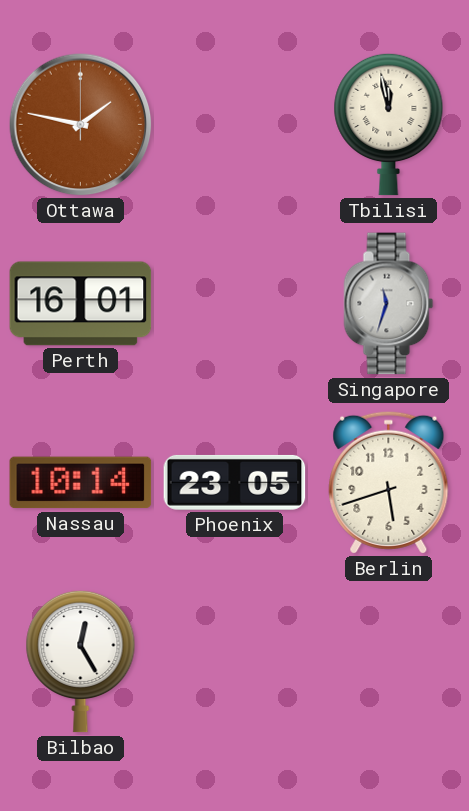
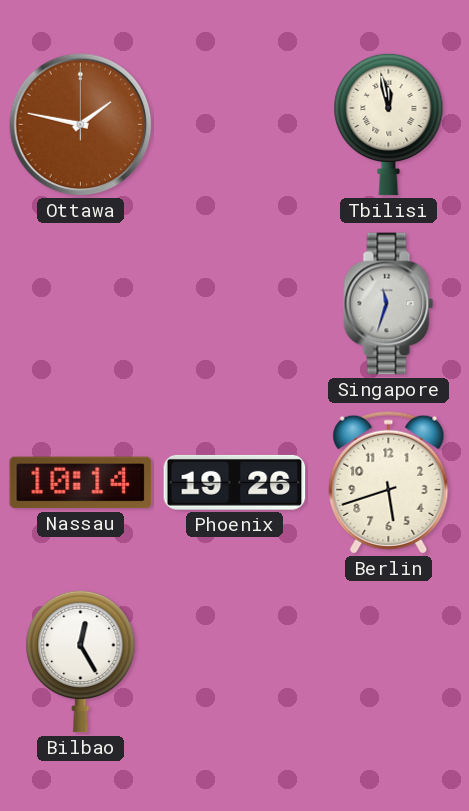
Perth: 16:01 -> none
Phoenix: 23:05 -> 19:26
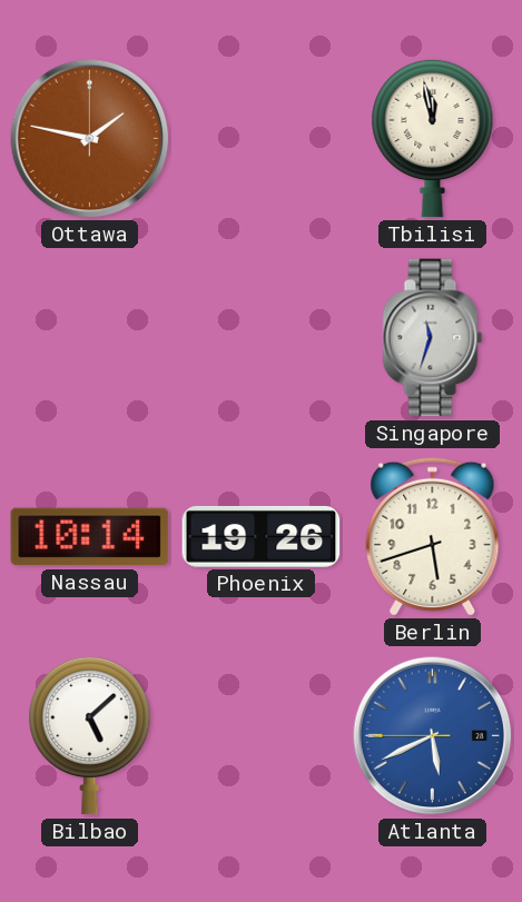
Bilbao: 12:25 -> 5:08
Atlanta: none -> 5:40
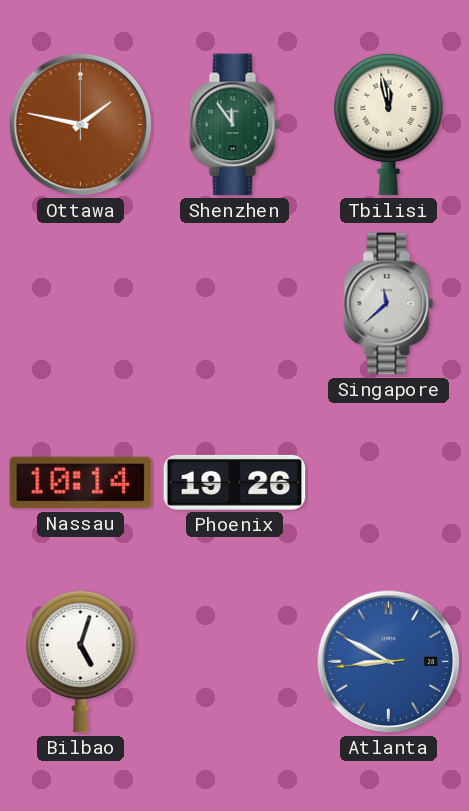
Shenzhen: none -> 11:54
Singapore: 11:33 -> 11:38
Berlin: 5:42 -> none
Bilbao: 5:08 -> 5:03
Atlanta: 5:40 -> 8:49
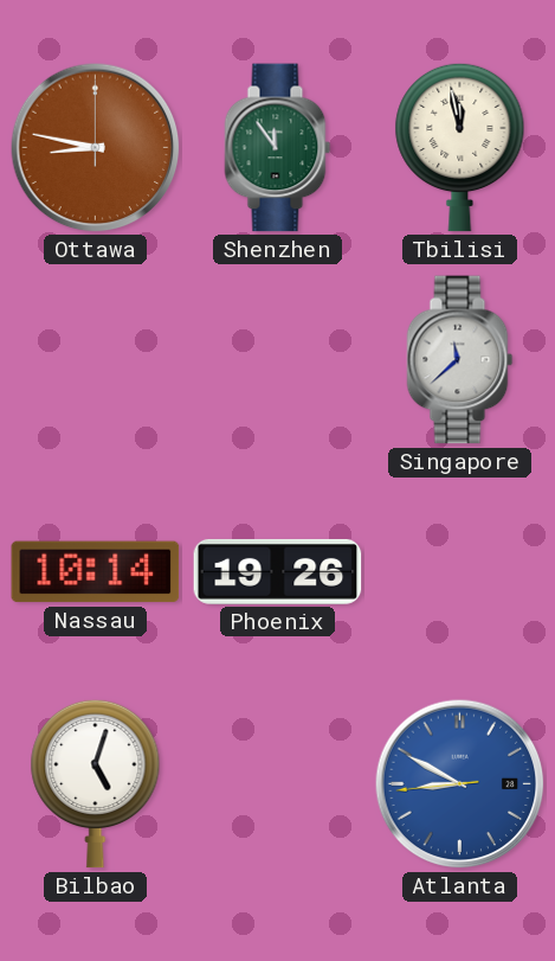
Ottawa: 1:47 -> 8:47
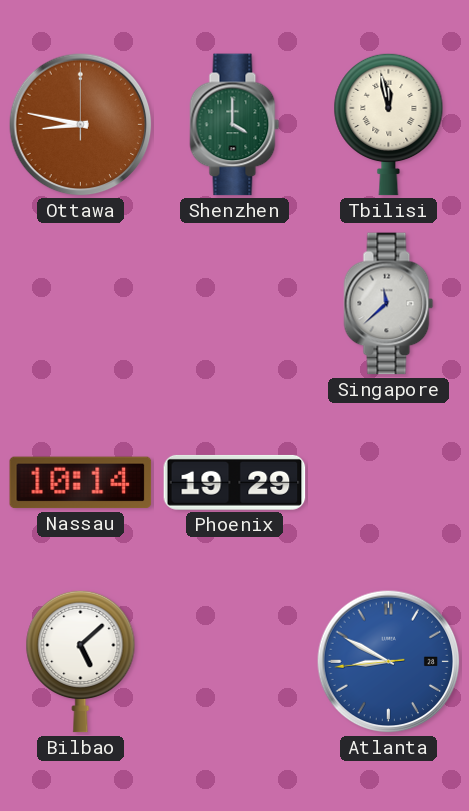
Shenzhen: 11:54 -> 4:00
Phoenix: 19:26 -> 19:29
Bilbao: 5:03 -> 5:08
